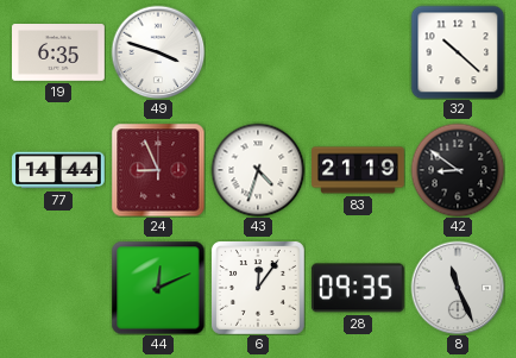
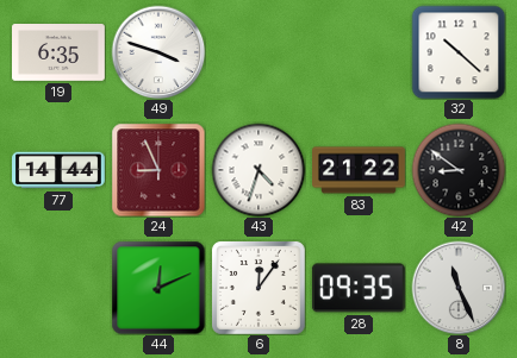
83: 21:19 -> 21:22
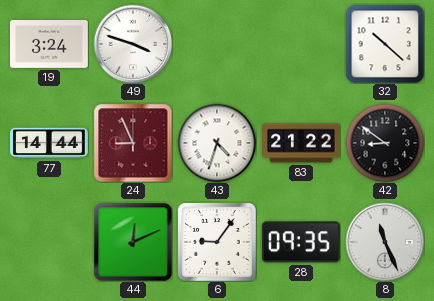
19: 6:35 -> 3:24
6: 12:06 -> 9:06
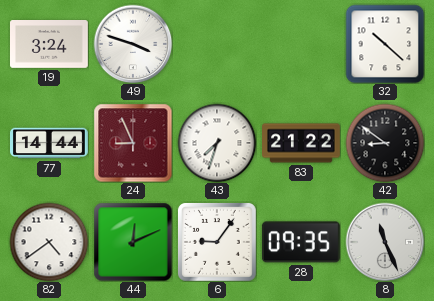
43: 4:33 -> 7:33
82: none -> 4:39
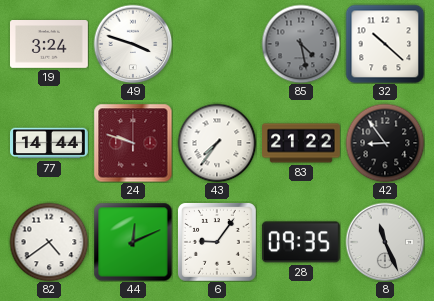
85: none -> 4:28
24: 8:56 -> 9:48
43: 7:33 -> 7:36
42: 8:51 -> 8:54
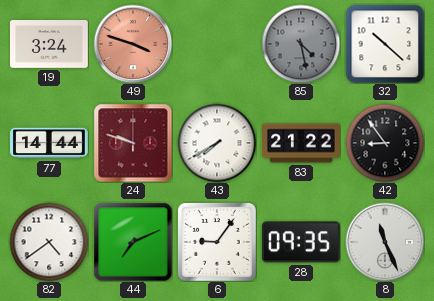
49 dial: white -> salmon
43: 7:36 -> 7:40
44: 12:11 -> 7:11
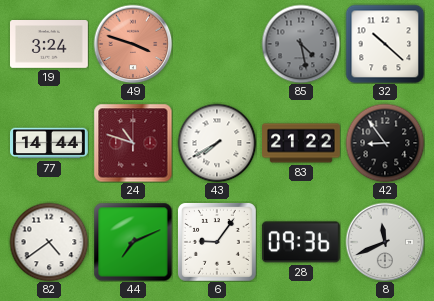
24: 9:48 -> 10:48
28: 09:35 -> 09:36
8: 11:26 -> 11:41
